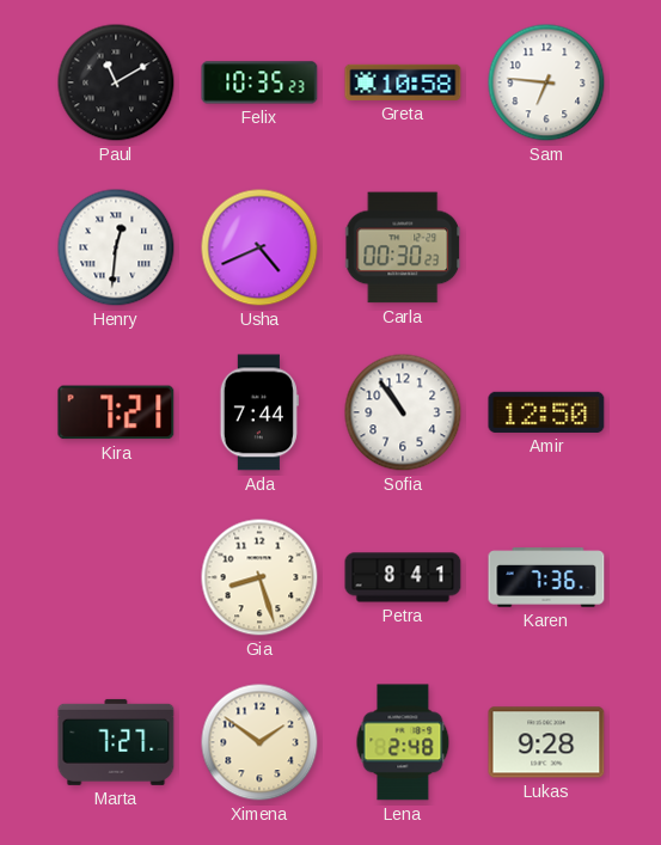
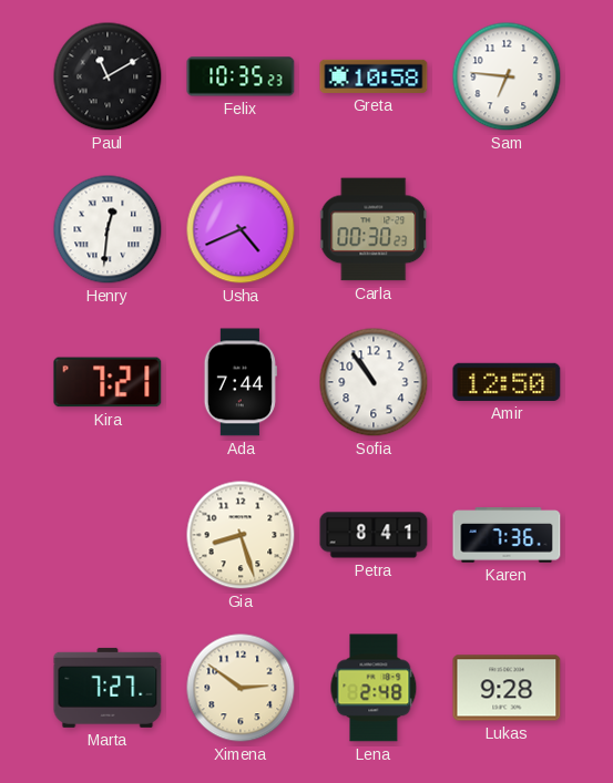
Ximena: 1:51 -> 2:51
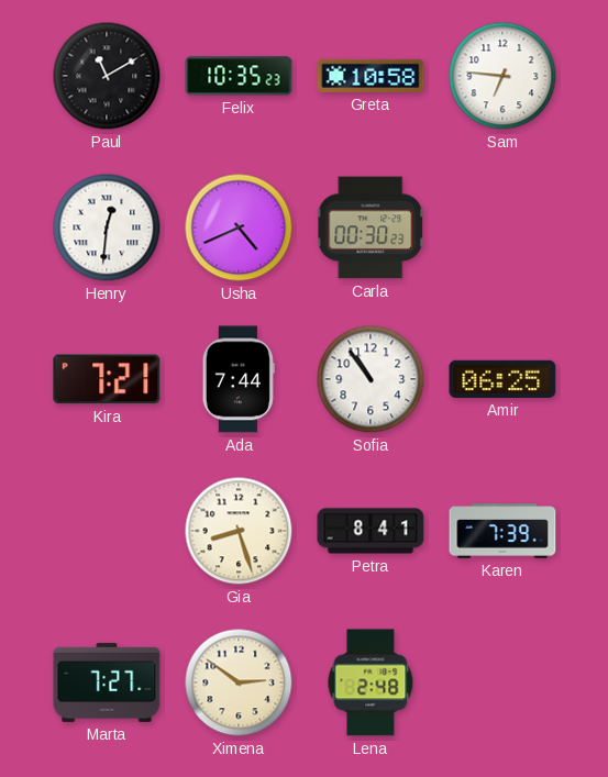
Amir: 12:50 -> 06:25
Karen: 7:36 -> 7:39
Lukas: 9:28 -> none
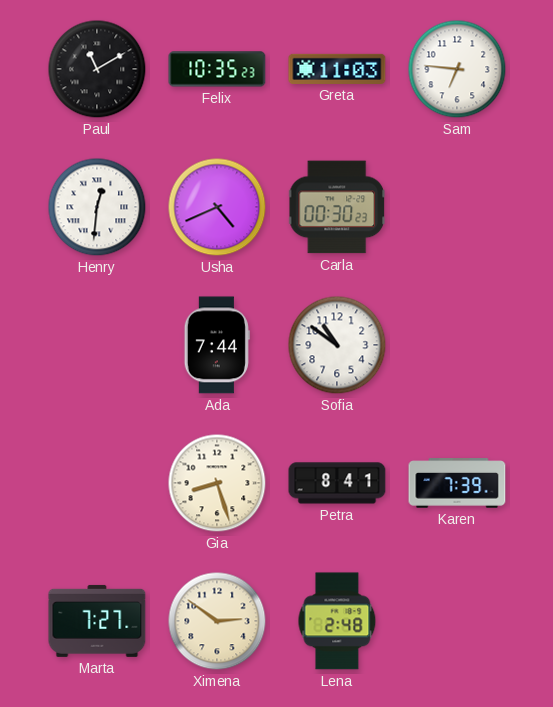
Greta: 10:58 -> 11:03
Kira: 7:21 -> none
Sofia: 10:54 -> 10:51
Amir: 06:25 -> none
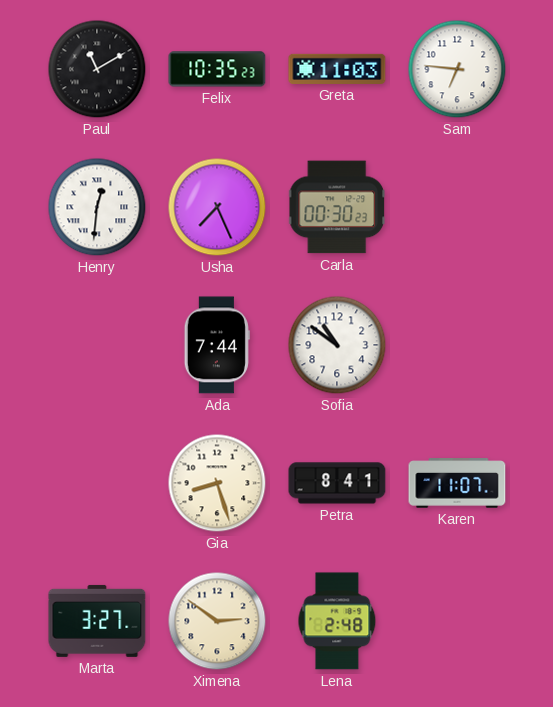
Usha: 4:41 -> 7:26
Karen: 7:39 -> 11:07
Marta: 7:27 -> 3:27
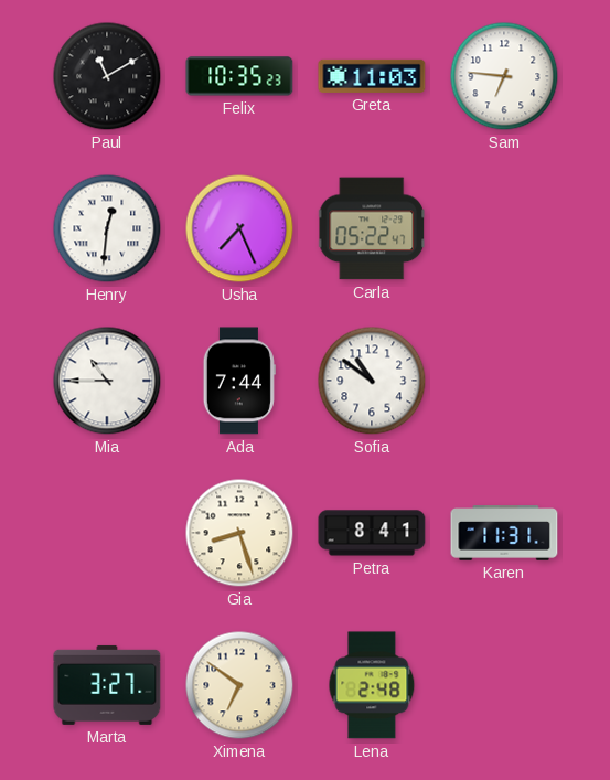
Carla: 00:30 -> 05:22
Mia: none -> 10:45
Karen: 11:07 -> 11:31
Ximena: 2:51 -> 6:51
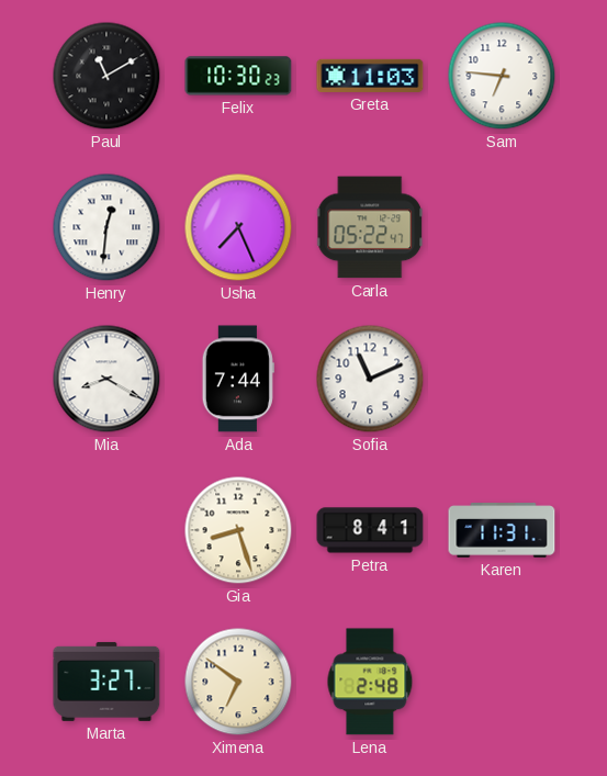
Felix: 10:35 -> 10:30
Mia: 10:45 -> 8:20
Sofia: 10:51 -> 11:11
